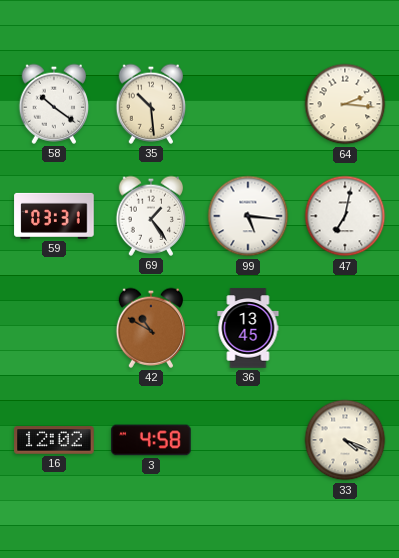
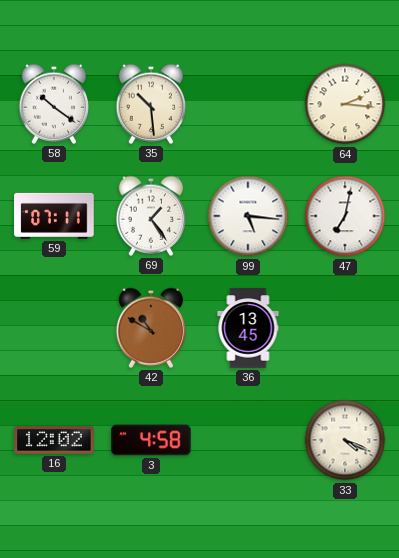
59: 03:31 -> 07:11
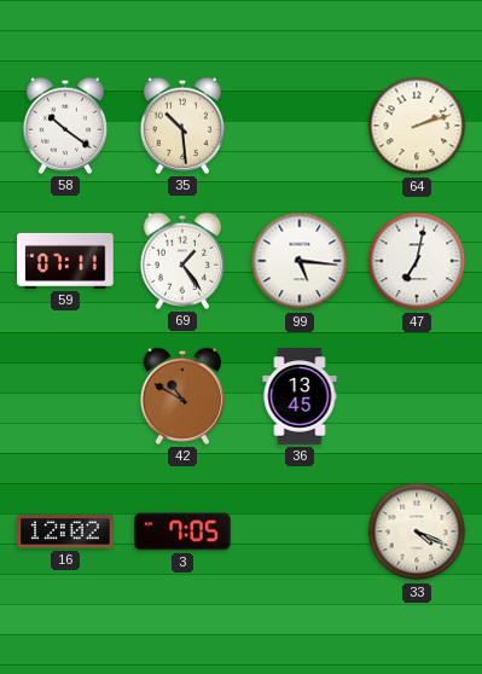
64: 2:16 -> 2:12
3: 4:58 -> 7:05
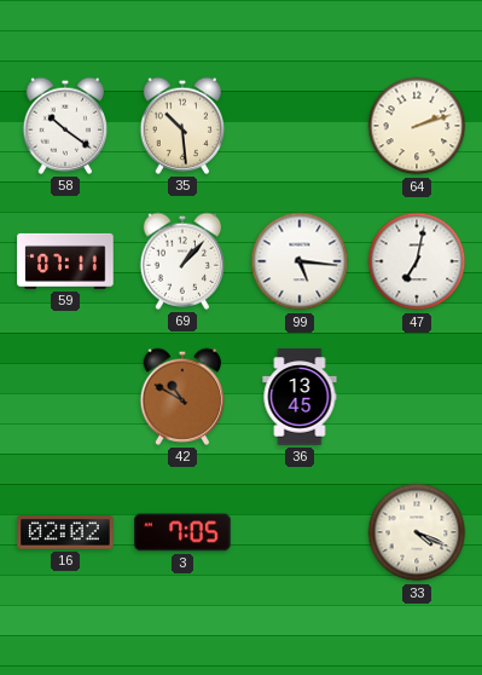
69: 1:24 -> 1:07
16: 12:02 -> 02:02
